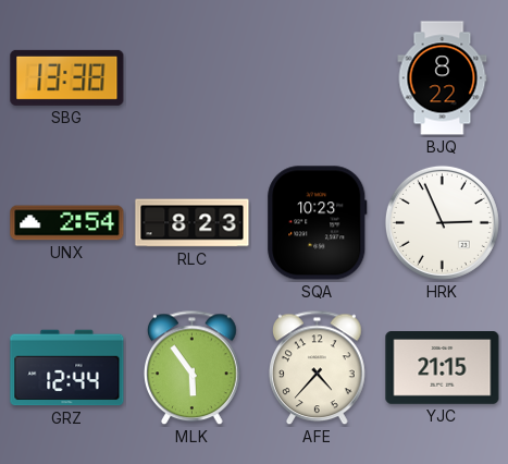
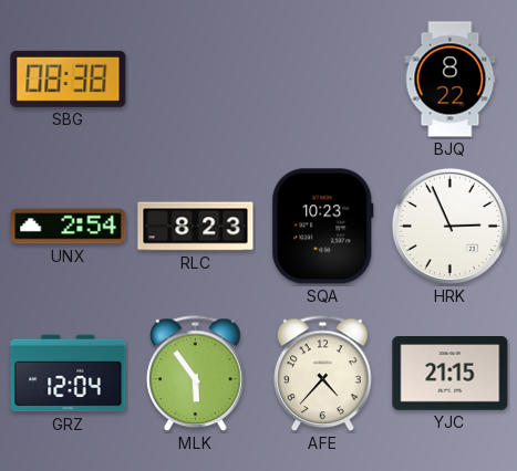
SBG: 13:38 -> 08:38
GRZ: 12:44 -> 12:04
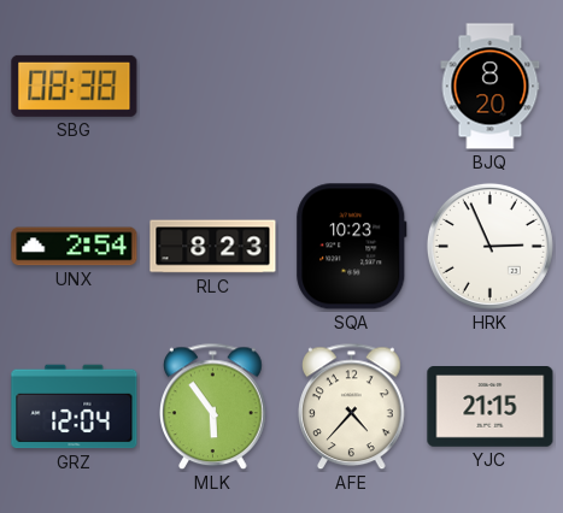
BJQ: 8:22 -> 8:20
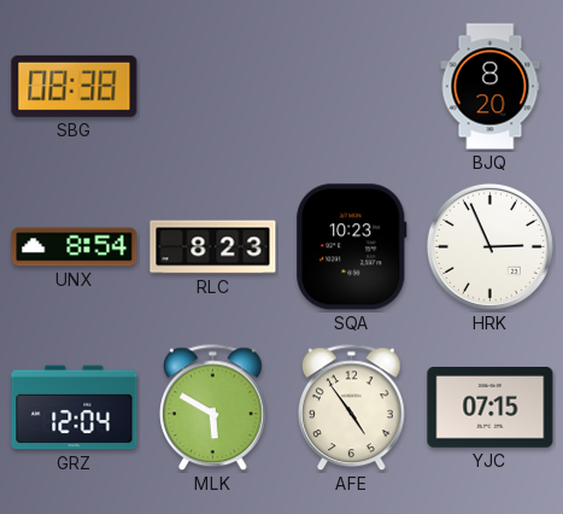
UNX: 2:54 -> 8:54
MLK: 5:54 -> 5:50
AFE: 4:37 -> 4:54
YJC: 21:15 -> 07:15
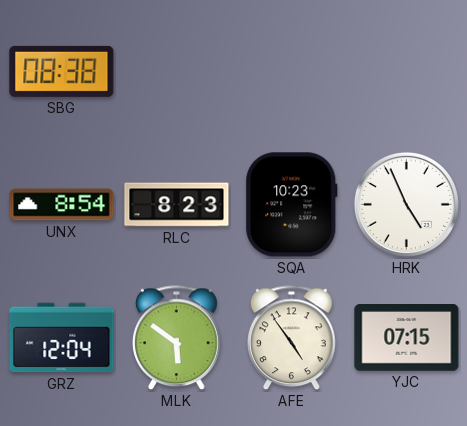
BJQ: 8:20 -> none
HRK: 2:56 -> 4:56
MLK: 5:50 -> 5:51
